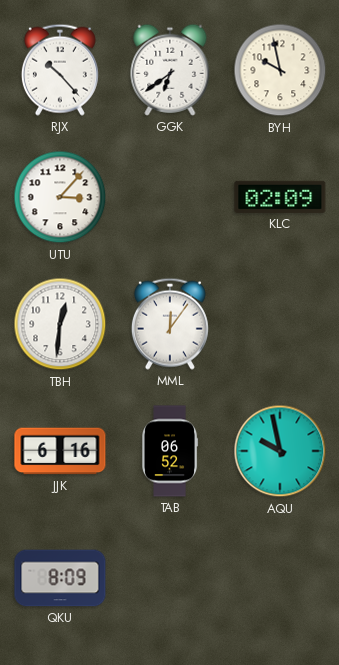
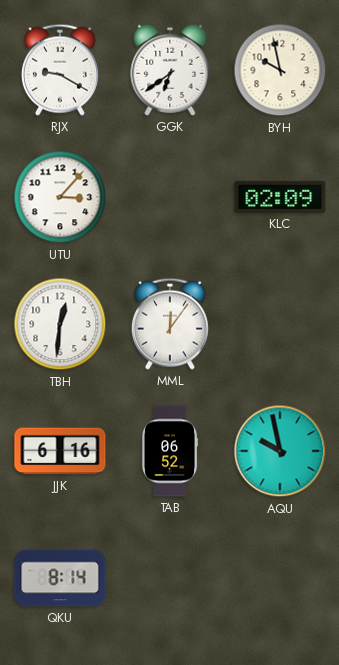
RJX: 10:23 -> 9:20
QKU: 8:09 -> 8:14
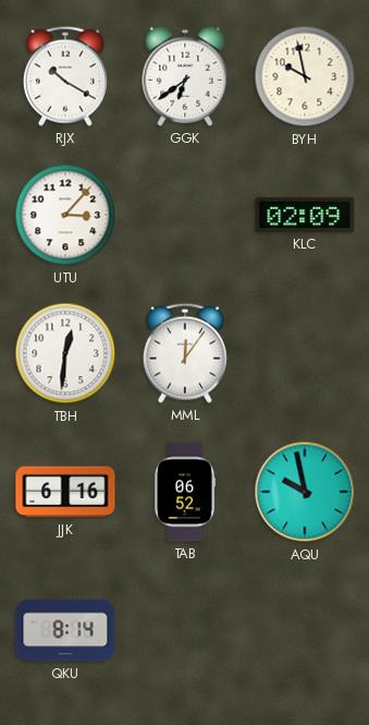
RJX: 9:20 -> 10:20
